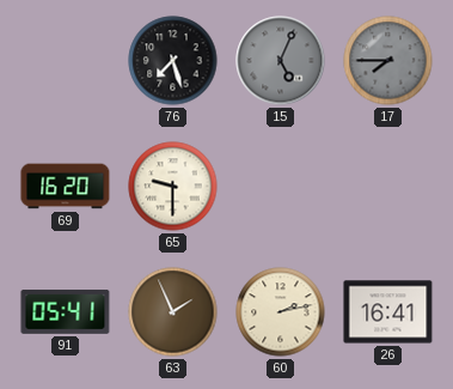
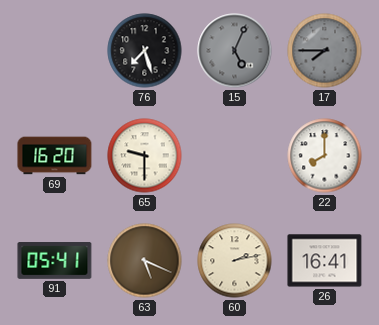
22: none -> 8:00
63: 1:56 -> 5:19
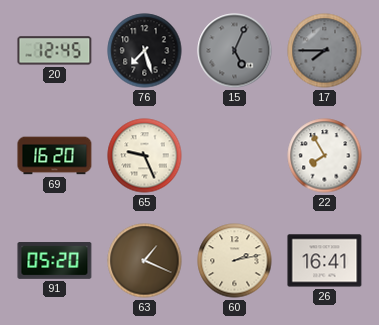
20: none -> 12:45
65: 9:30 -> 9:26
22: 8:00 -> 7:55
91: 05:41 -> 05:20
63: 5:19 -> 1:19
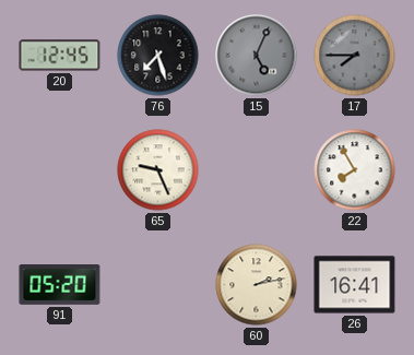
69: 16:20 -> none
63: 1:19 -> none
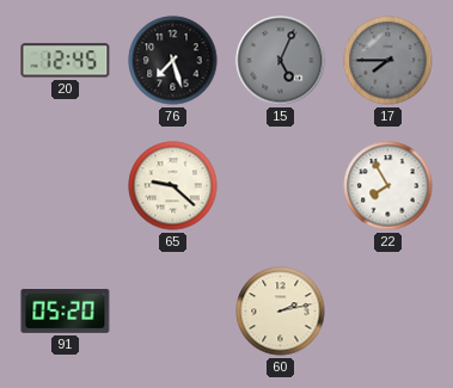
65: 9:26 -> 9:22
26: 16:41 -> none
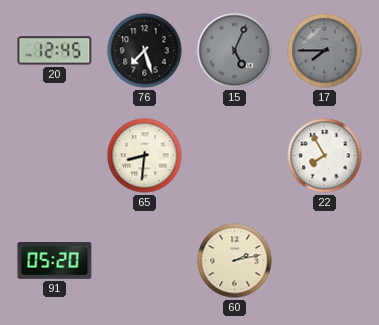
65: 9:22 -> 8:31
